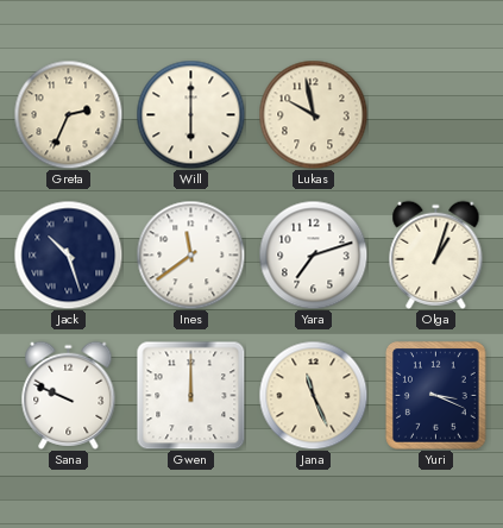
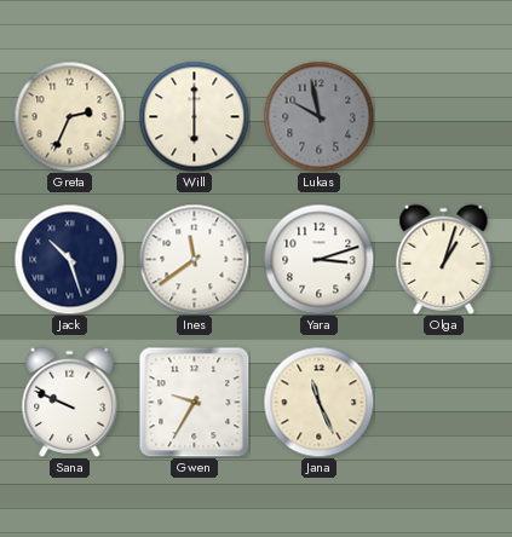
Lukas dial: cream -> grey
Yara: 7:12 -> 3:12
Gwen: 12:00 -> 9:35
Yuri: 3:19 -> none
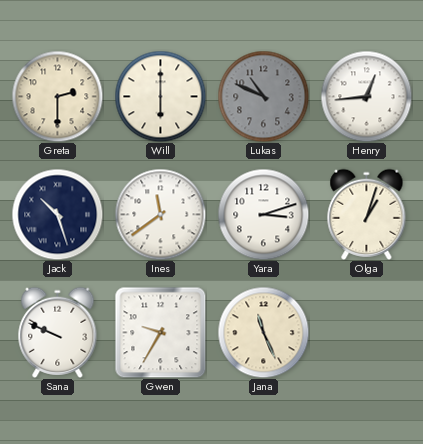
Greta: 2:34 -> 2:30
Lukas: 9:58 -> 10:49
Henry: none -> 12:44
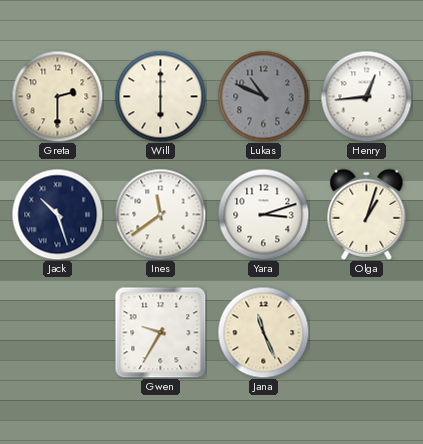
Sana: 9:49 -> none
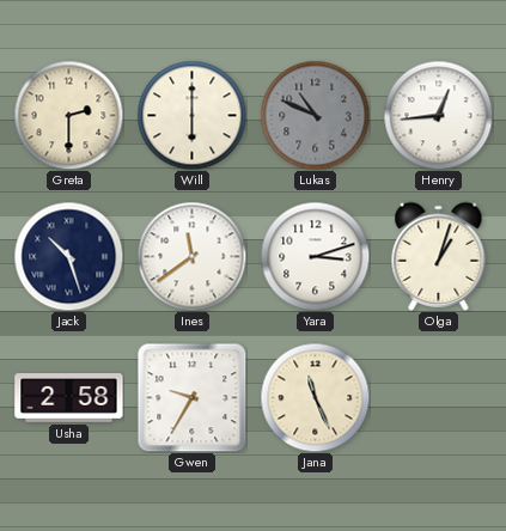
Usha: none -> 2:58
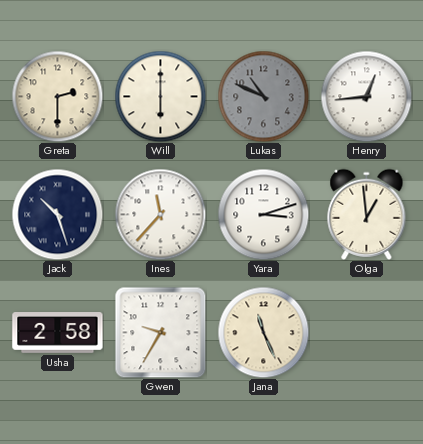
Ines: 11:39 -> 11:37
Olga: 1:03 -> 12:59
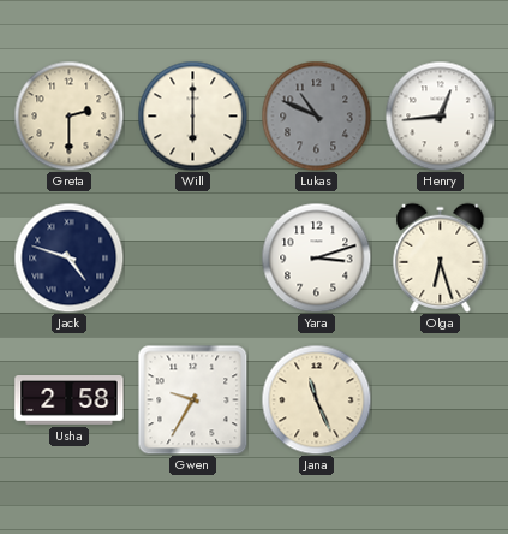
Jack: 10:27 -> 4:48
Ines: 11:37 -> none
Olga: 12:59 -> 6:27
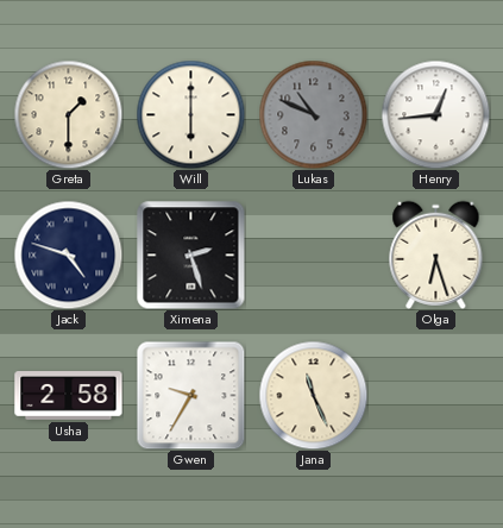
Greta: 2:30 -> 1:30
Ximena: none -> 2:27
Yara: 3:12 -> none
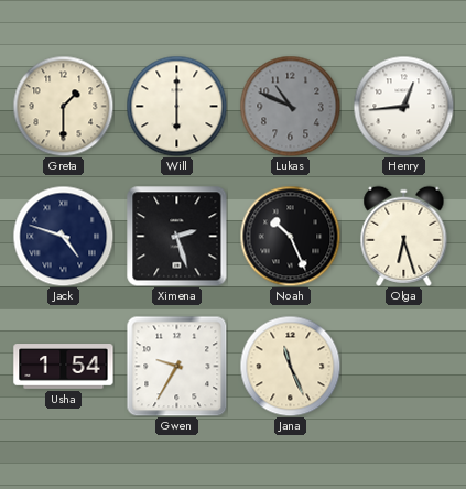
Noah: none -> 10:26
Usha: 2:58 -> 1:54
